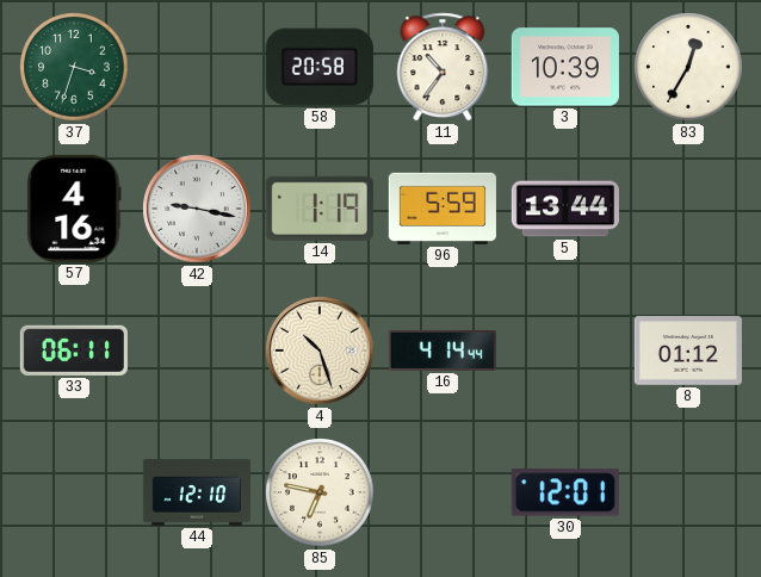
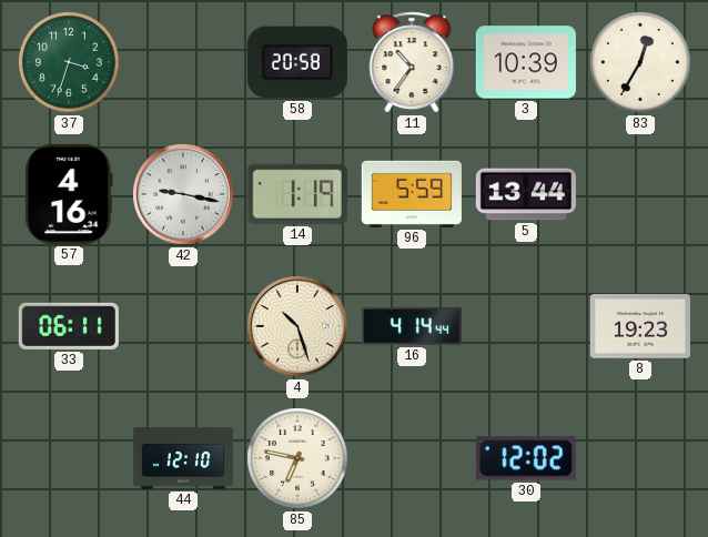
8: 01:12 -> 19:23
30: 12:01 -> 12:02
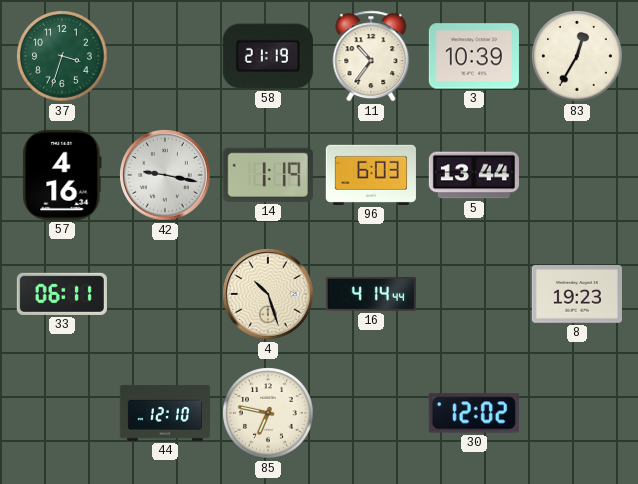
58: 20:58 -> 21:19
96: 5:59 -> 6:03
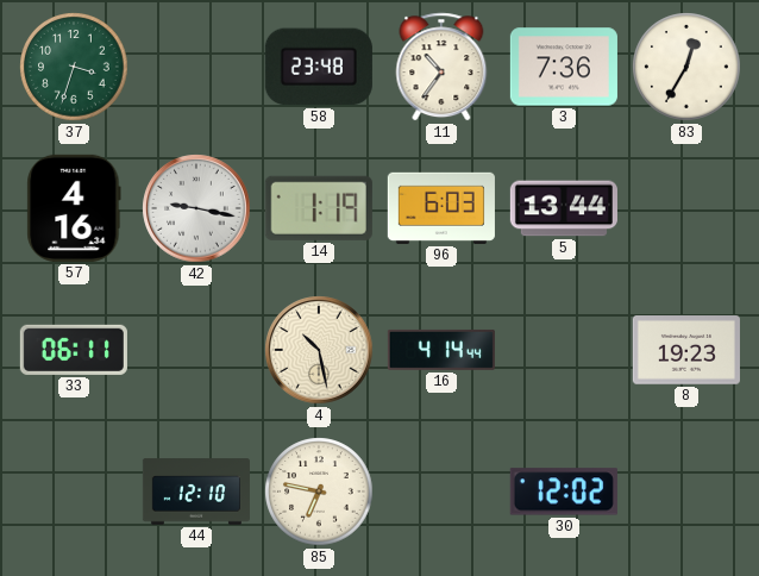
58: 21:19 -> 23:48
3: 10:39 -> 7:36
4: 10:27 -> 10:28
